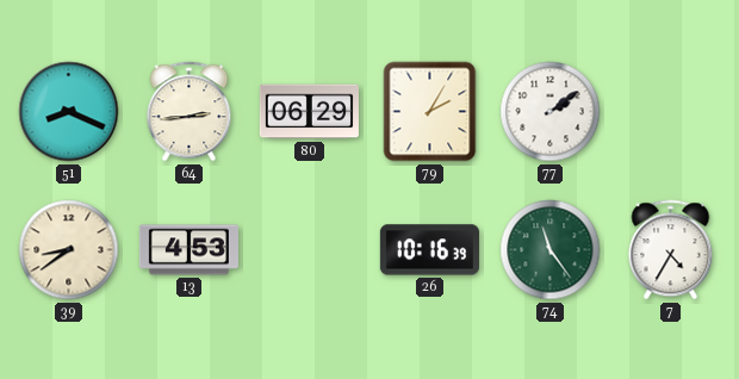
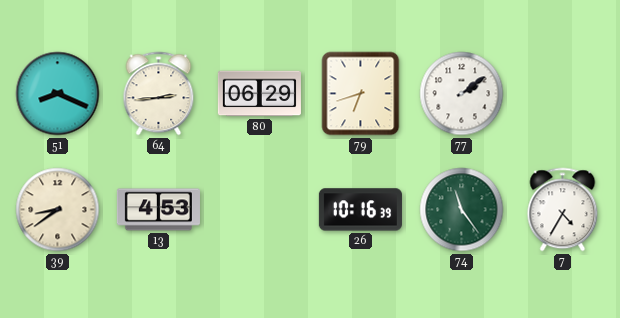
79: 2:05 -> 6:42
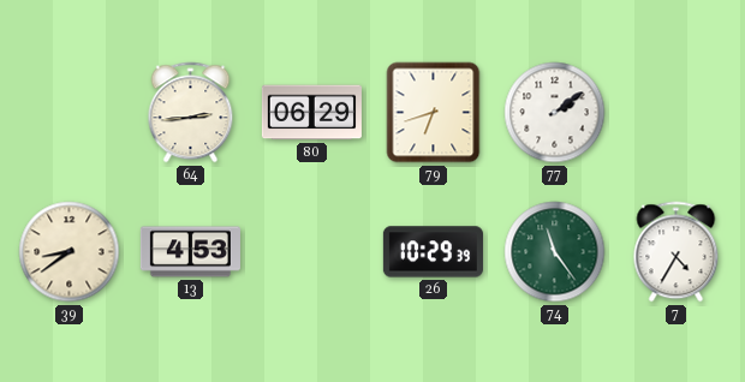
51: 8:19 -> none
26: 10:16 -> 10:29
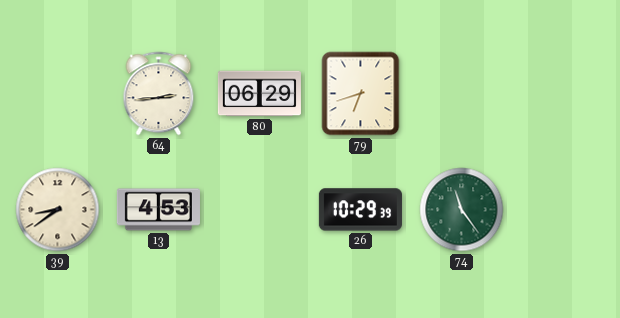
77: 2:09 -> none
7: 4:35 -> none
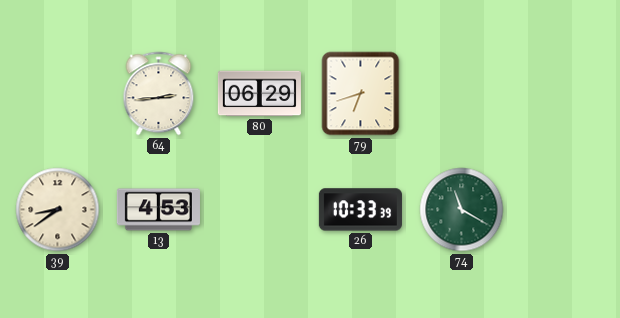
26: 10:29 -> 10:33
74: 11:24 -> 11:20
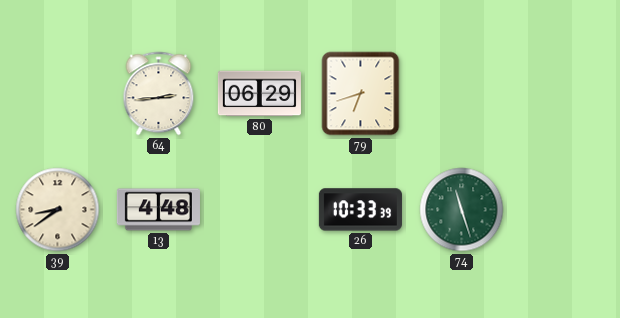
13: 4:53 -> 4:48
74: 11:20 -> 11:27
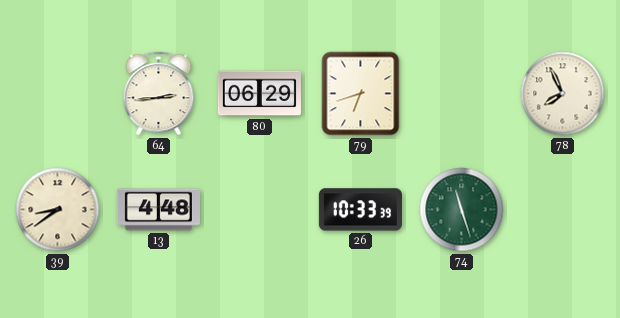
78: none -> 7:56
